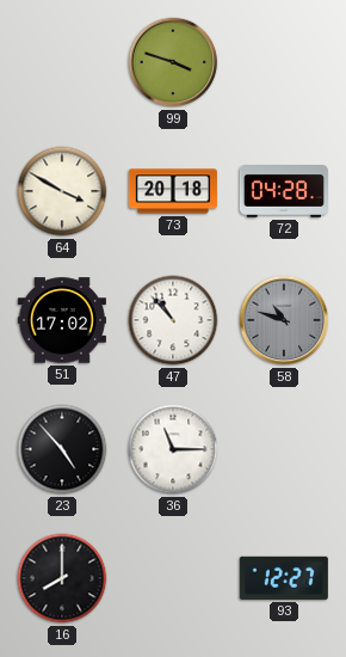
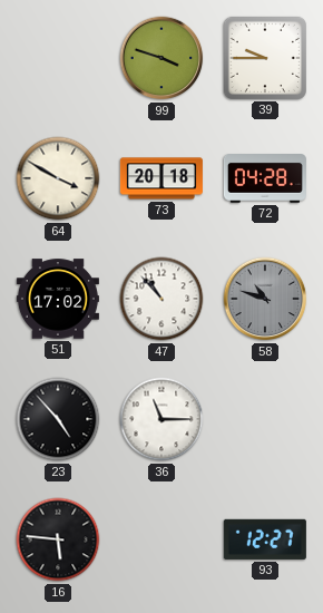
39: none -> 9:45
16: 8:00 -> 5:46
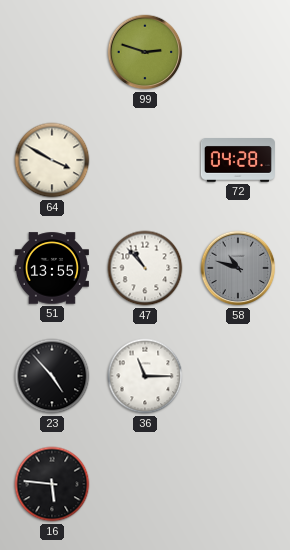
99: 3:48 -> 2:48
39: 9:45 -> none
73: 20:18 -> none
51: 17:02 -> 13:55
93: 12:27 -> none
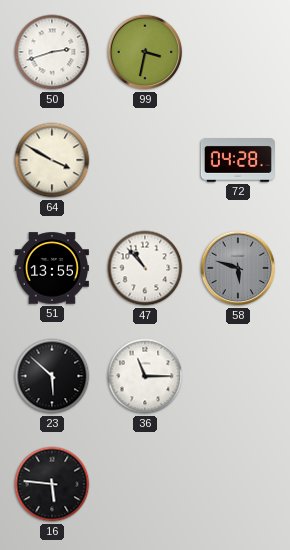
50: none -> 2:42
99: 2:48 -> 3:32
58: 10:48 -> 5:48
23: 4:53 -> 5:52
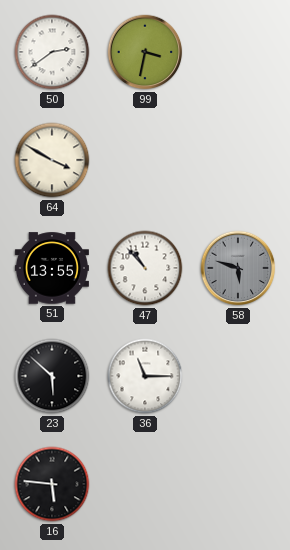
50: 2:42 -> 2:39
72: 04:28 -> none
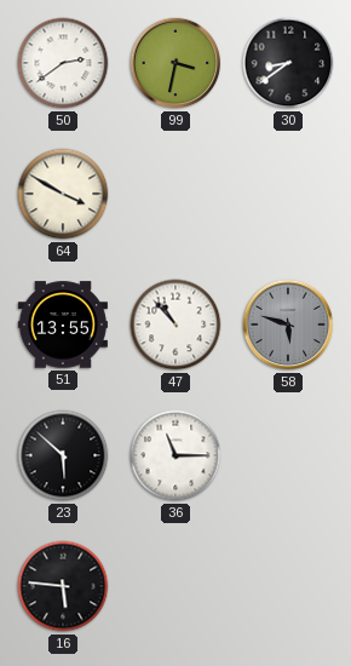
30: none -> 8:39
